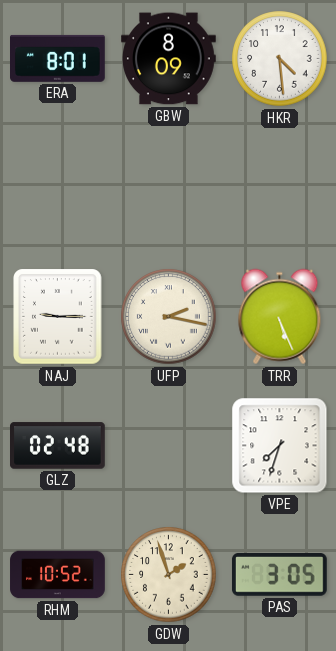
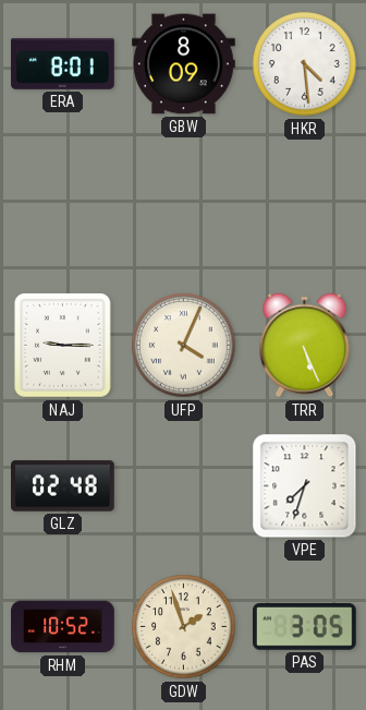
UFP: 2:17 -> 4:04
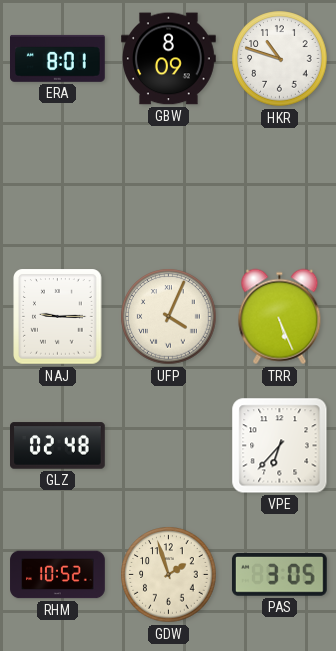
HKR: 4:29 -> 10:48
VPE: 7:33 -> 6:37
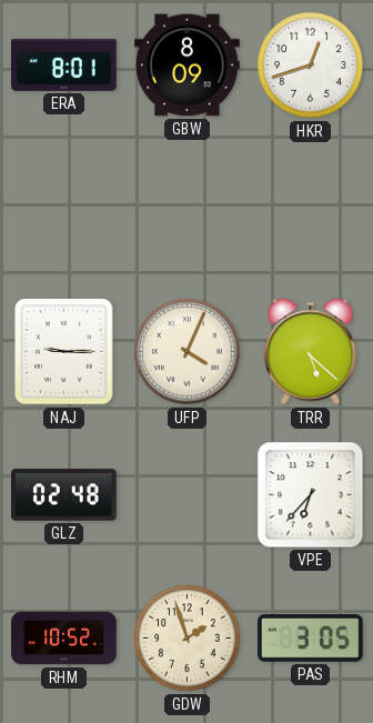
HKR: 10:48 -> 12:42
TRR: 5:26 -> 5:22
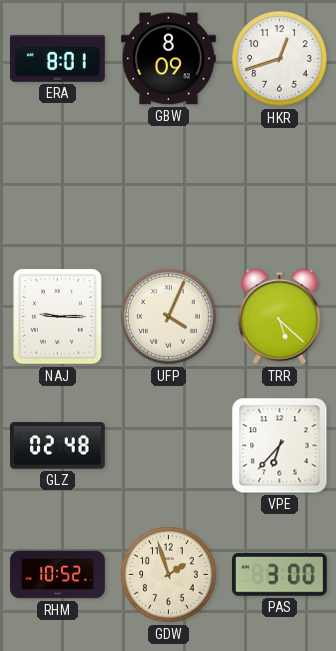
PAS: 3:05 -> 3:00
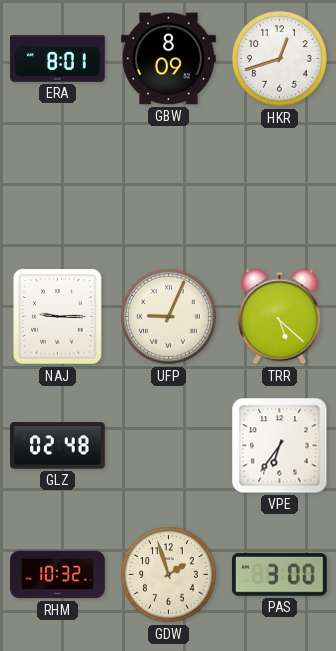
UFP: 4:04 -> 9:04
VPE: 6:37 -> 6:36
RHM: 10:52 -> 10:32
